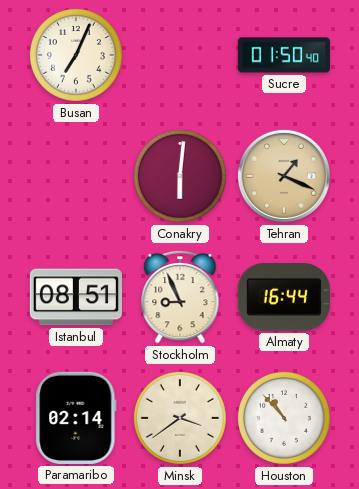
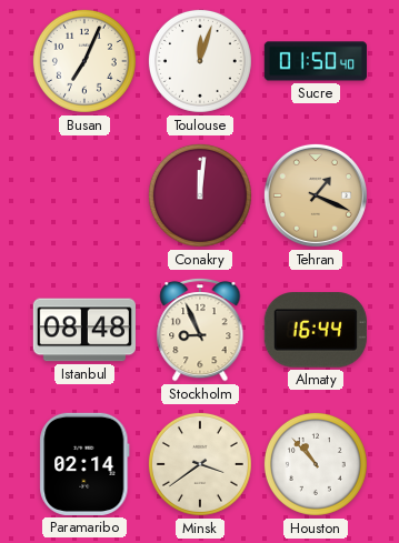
Toulouse: none -> 12:03
Conakry: 6:01 -> 12:01
Istanbul: 08:51 -> 08:48
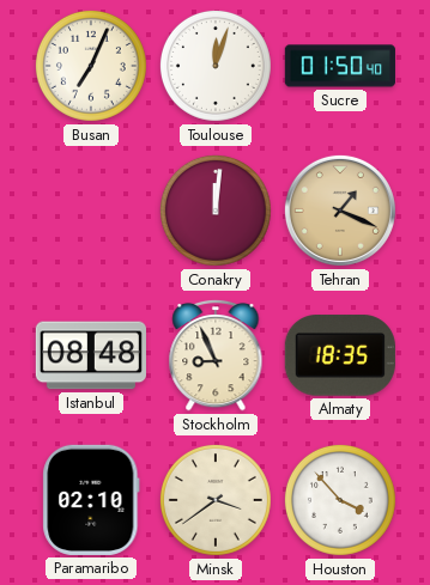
Almaty: 16:44 -> 18:35
Paramaribo: 02:14 -> 02:10
Houston: 10:53 -> 3:53
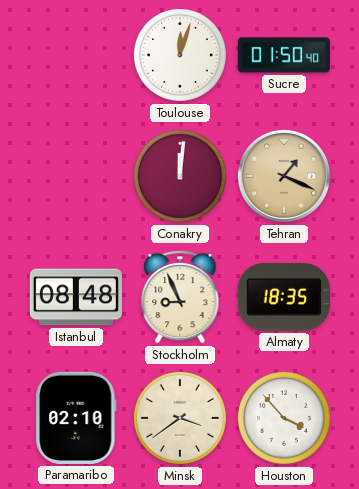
Busan: 7:04 -> none
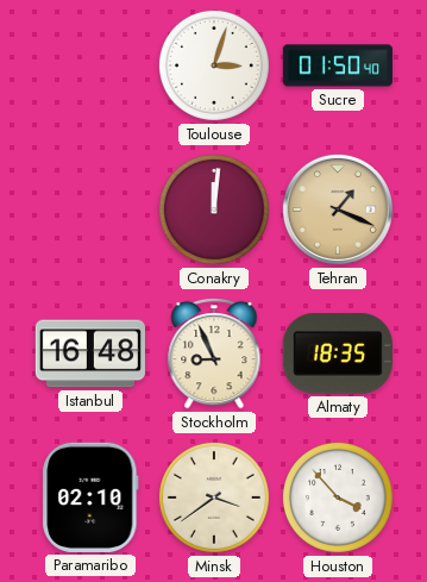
Toulouse: 12:03 -> 3:03
Istanbul: 08:48 -> 16:48
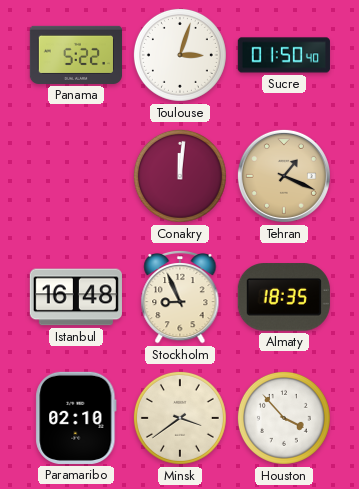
Panama: none -> 5:22
